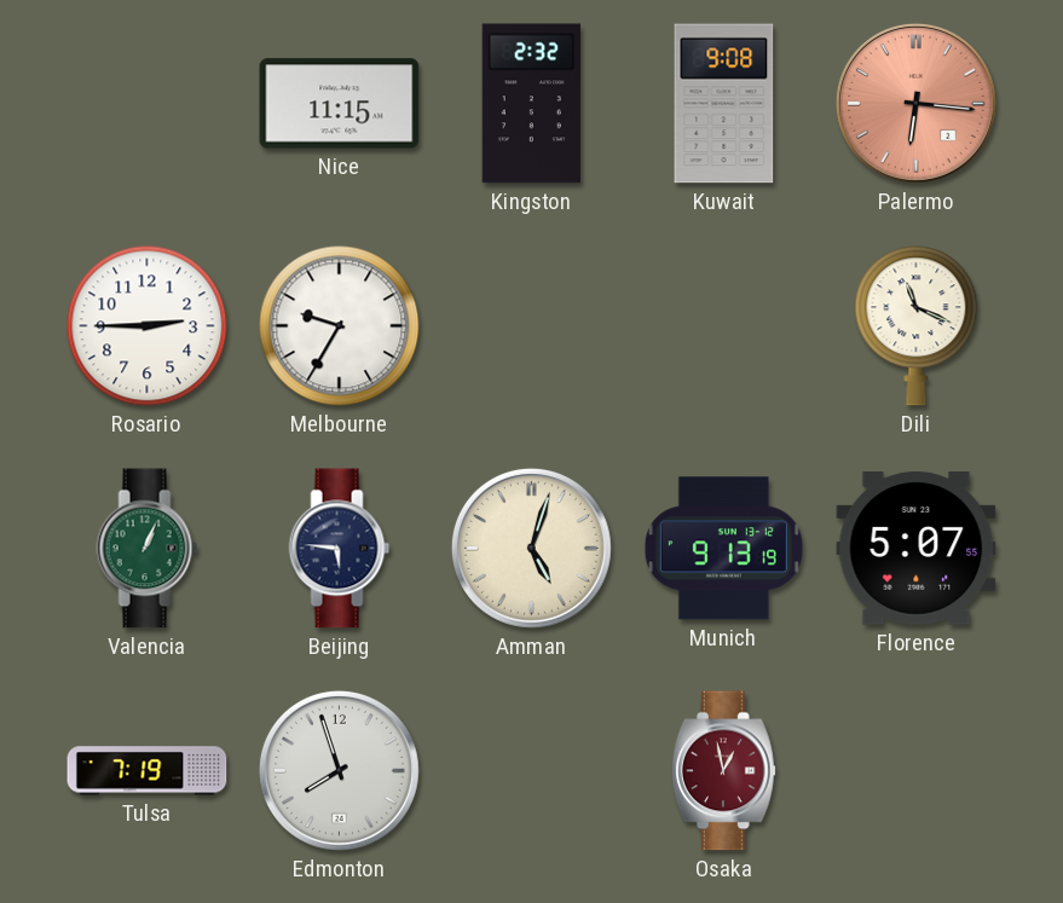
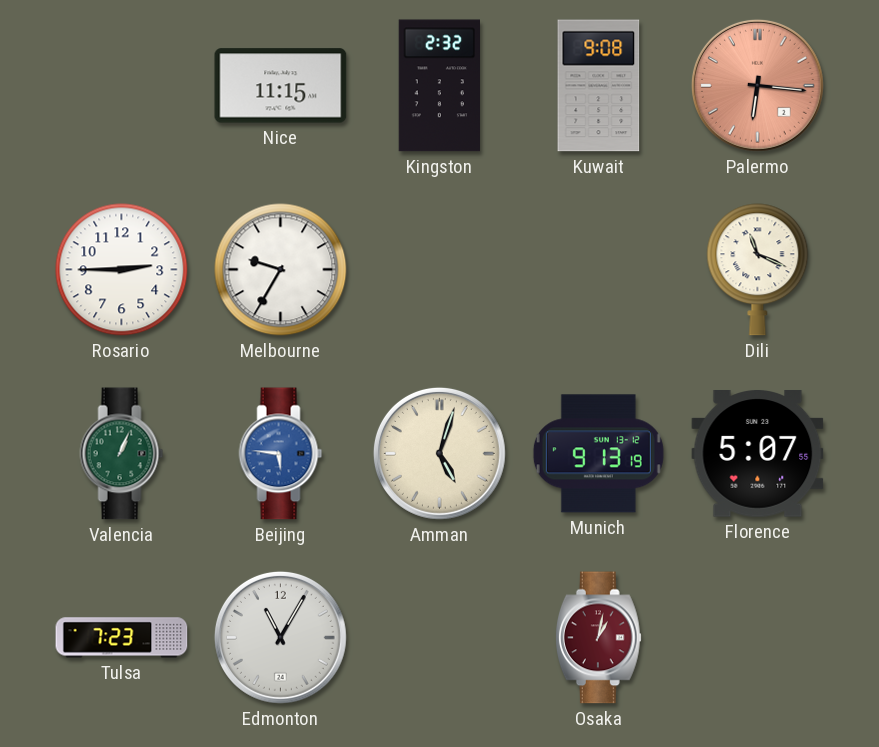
Beijing dial: navy -> blue
Tulsa: 7:19 -> 7:23
Edmonton: 7:57 -> 11:05
Osaka: 12:58 -> 1:02
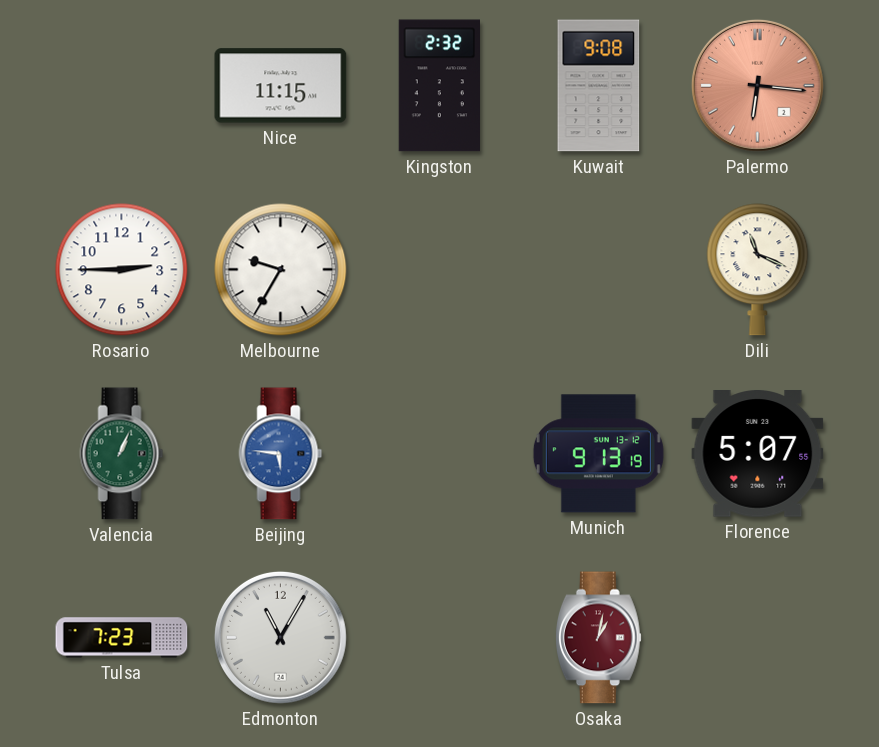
Amman: 5:03 -> none
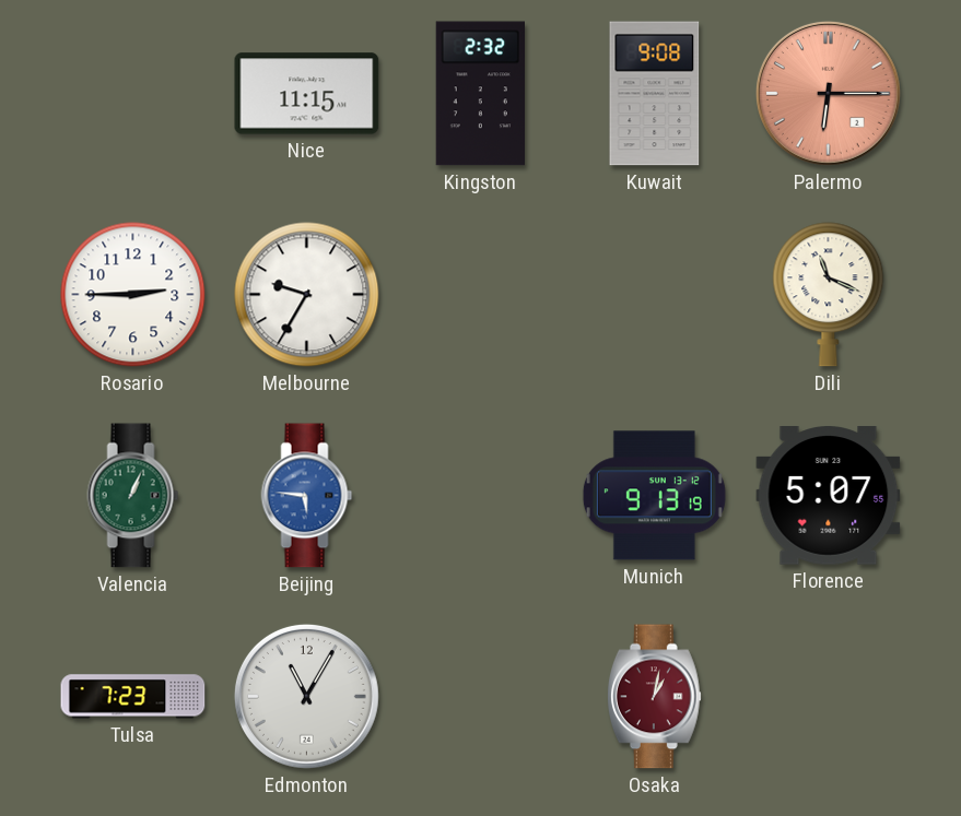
Palermo: 6:16 -> 6:15
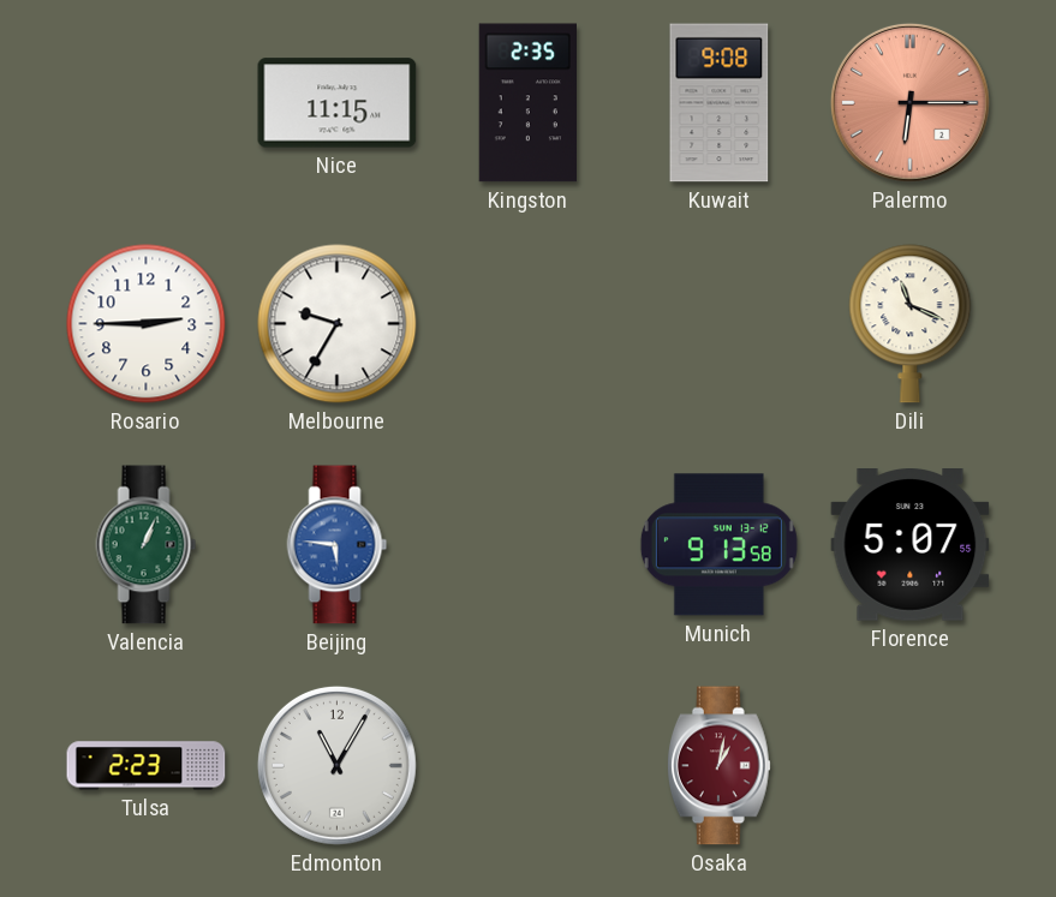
Kingston: 2:32 -> 2:35
Munich: 9:13:19 -> 9:13:58
Tulsa: 7:23 -> 2:23
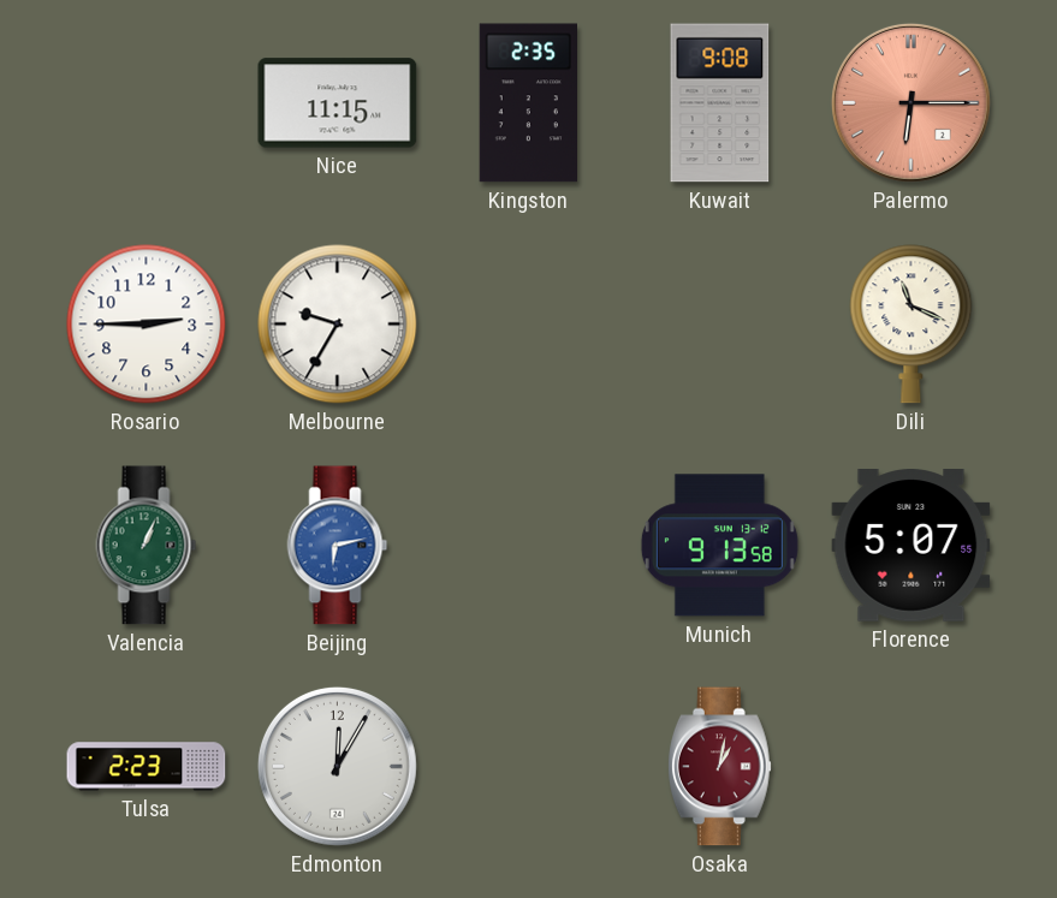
Beijing: 5:46 -> 6:13
Edmonton: 11:05 -> 12:05
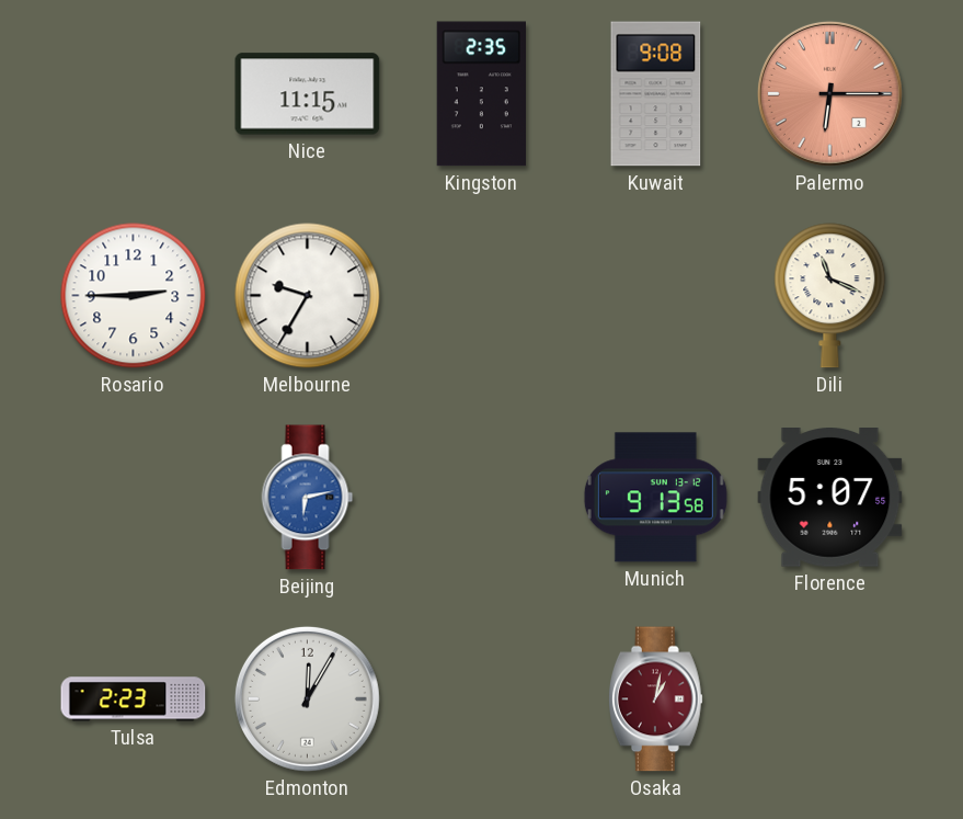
Valencia: 1:04 -> none
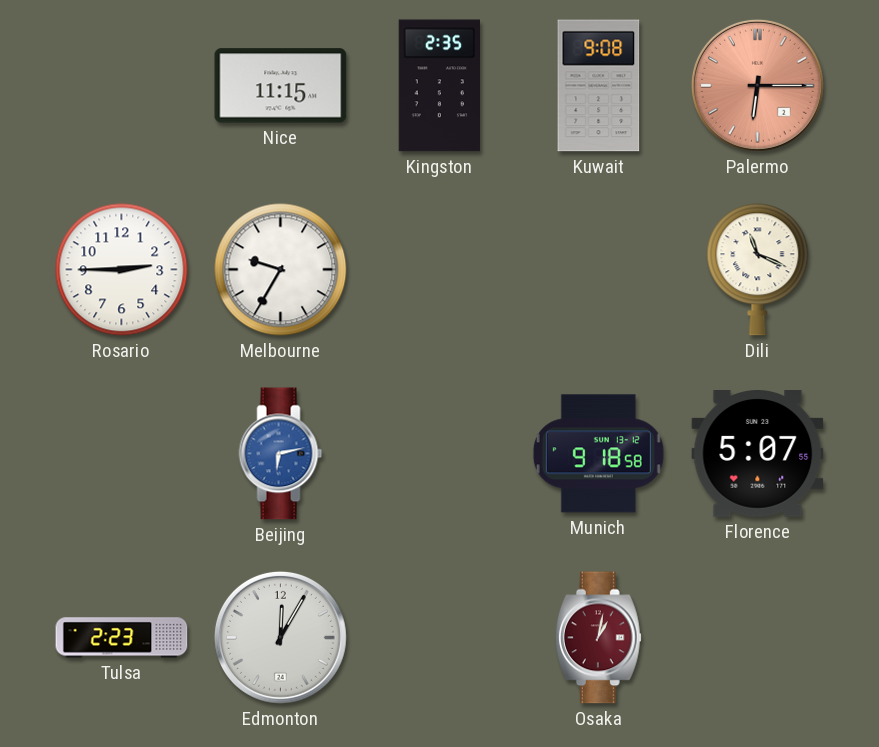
Munich: 9:13 -> 9:18
